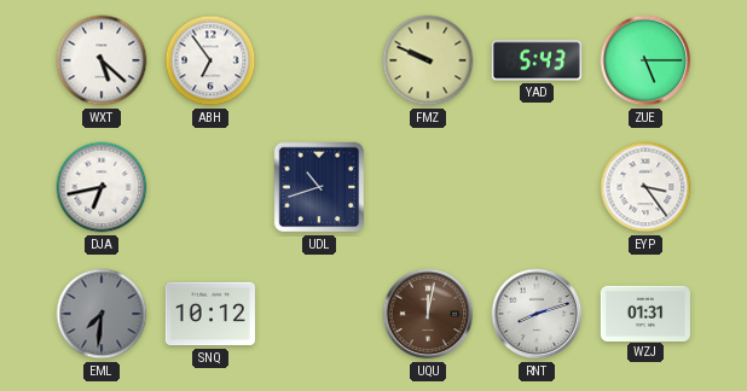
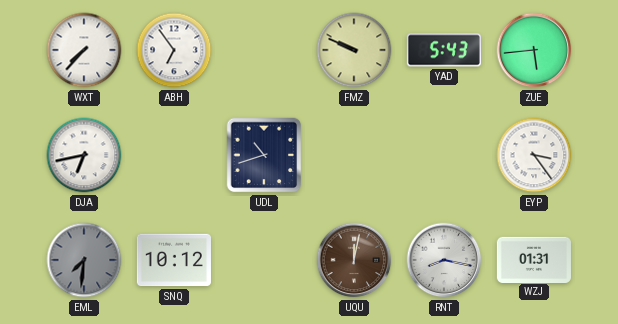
WXT: 5:22 -> 7:37
ZUE: 5:15 -> 5:44
RNT: 8:12 -> 8:17
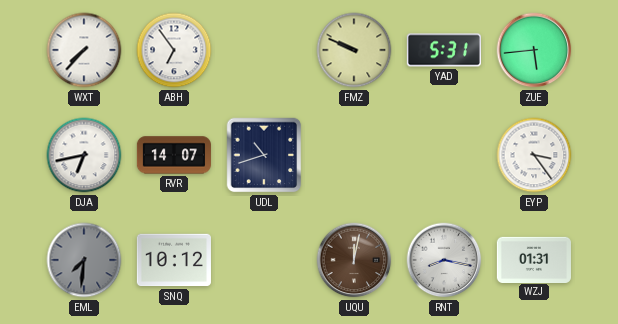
YAD: 5:43 -> 5:31
RVR: none -> 14:07
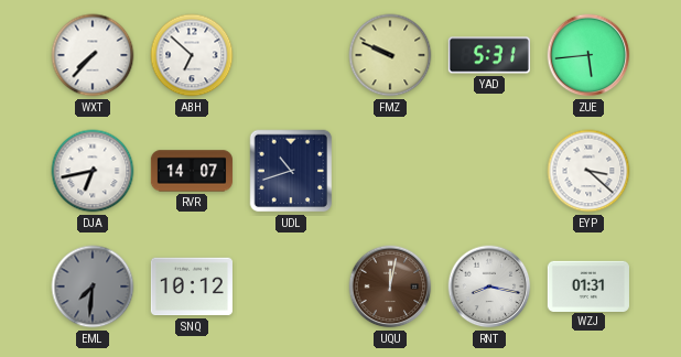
ABH: 6:54 -> 6:52
EYP: 3:24 -> 3:22
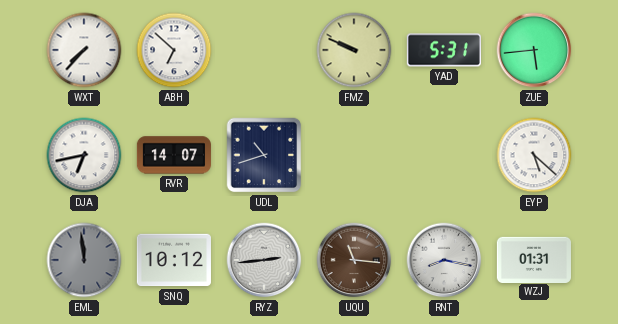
EYP: 3:22 -> 5:22
EML: 7:31 -> 11:59
RYZ: none -> 2:44
UQU: 12:02 -> 11:16
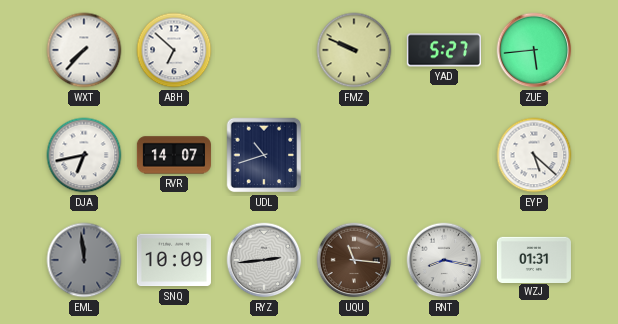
YAD: 5:31 -> 5:27
SNQ: 10:12 -> 10:09
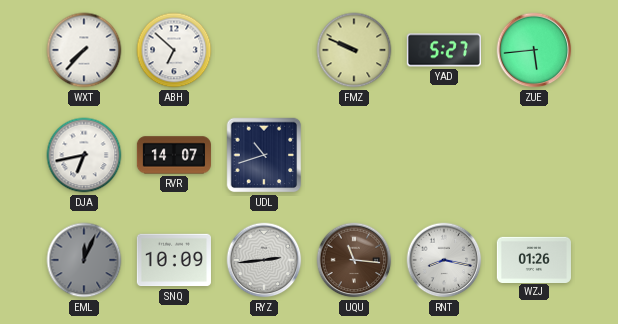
EYP: 5:22 -> none
EML: 11:59 -> 12:04
WZJ: 01:31 -> 01:26
